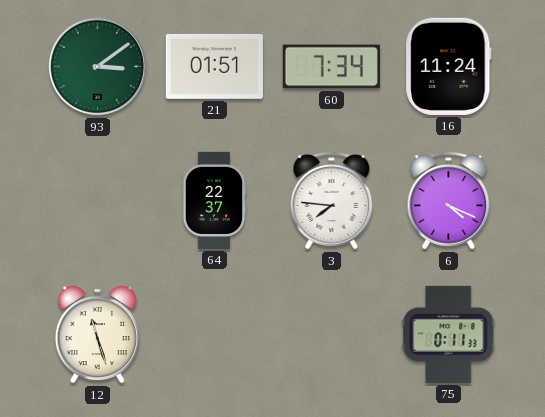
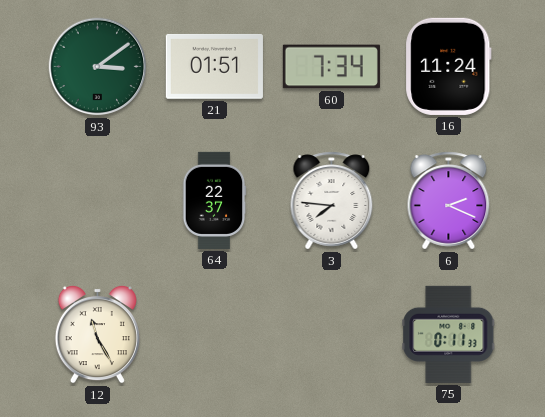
6: 4:19 -> 2:19
12: 11:27 -> 11:25
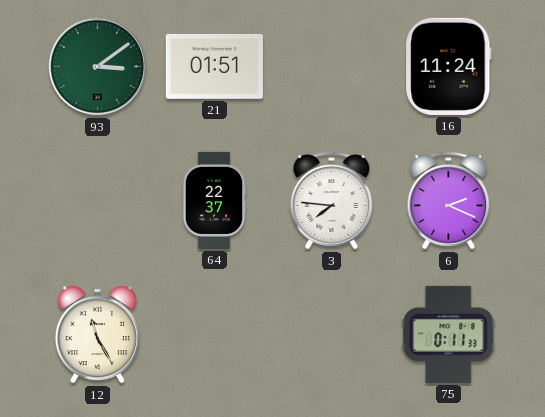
60: 7:34 -> none
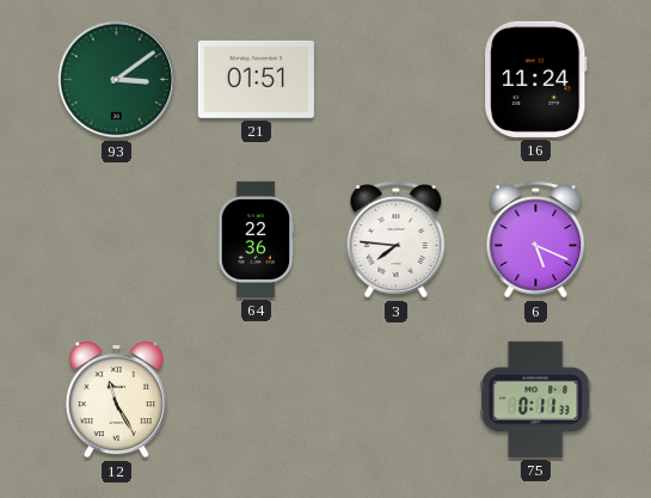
64: 22:37 -> 22:36
6: 2:19 -> 5:19
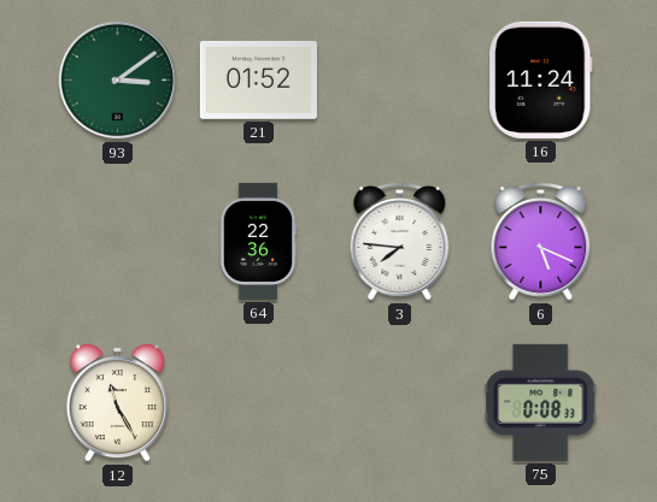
21: 01:51 -> 01:52
75: 0:11 -> 0:08
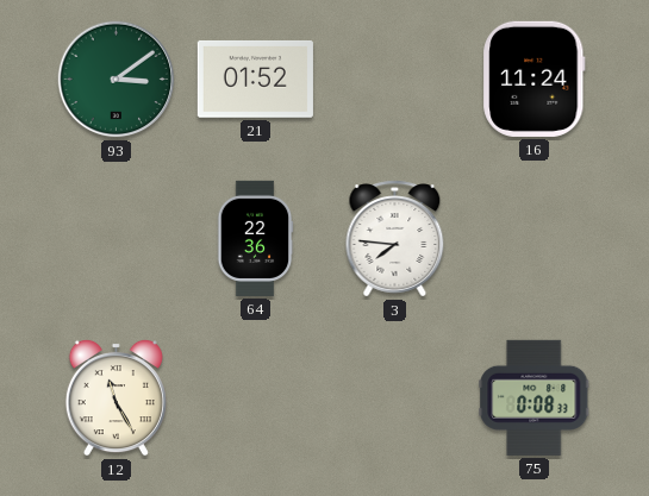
6: 5:19 -> none
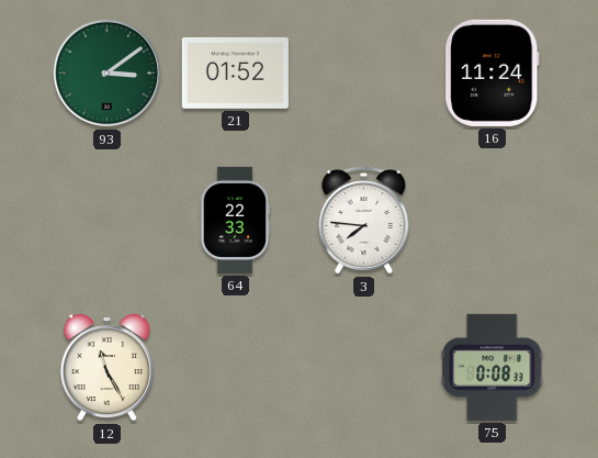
64: 22:36 -> 22:33
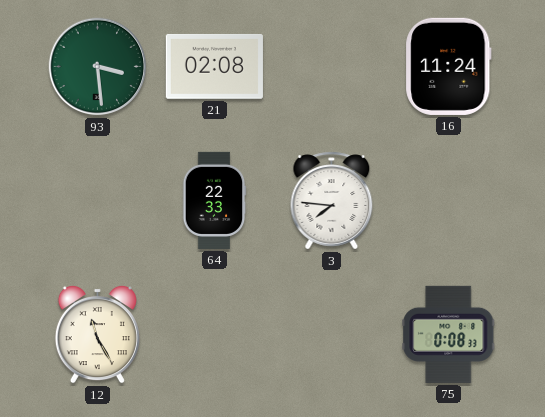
93: 3:09 -> 3:29
21: 01:52 -> 02:08
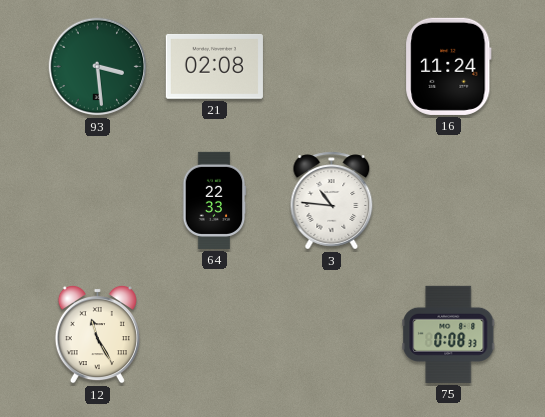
3: 7:46 -> 10:46
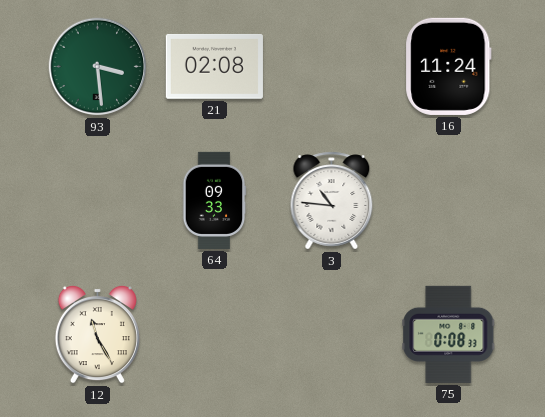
64: 22:33 -> 09:33
